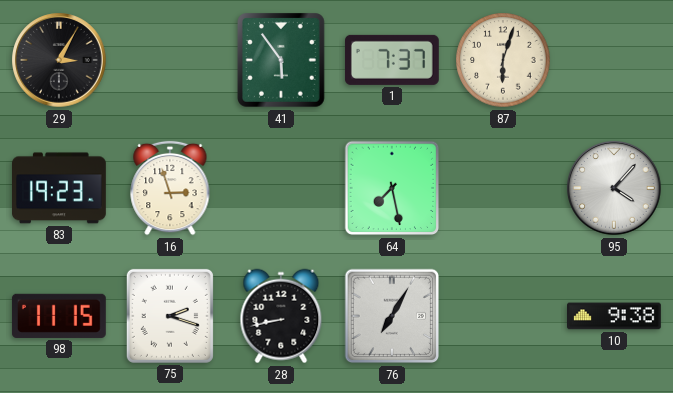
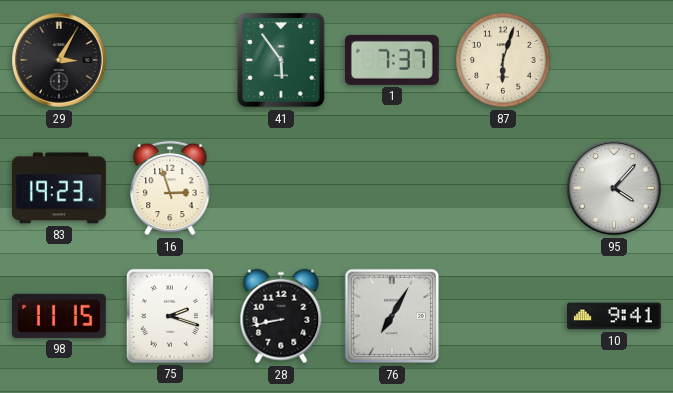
64: 7:28 -> none
10: 9:38 -> 9:41
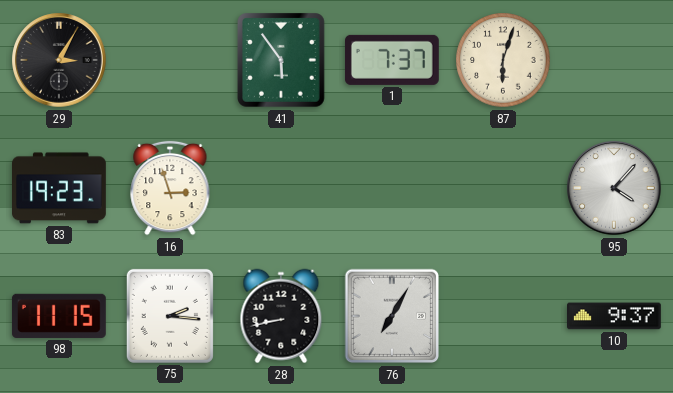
75: 2:18 -> 2:16
10: 9:41 -> 9:37
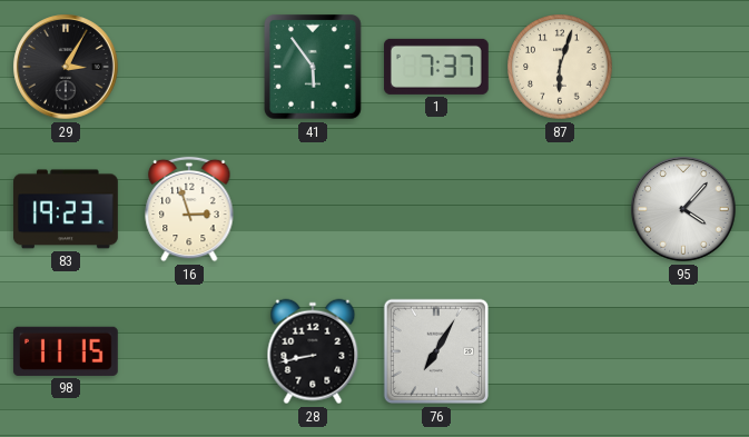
75: 2:16 -> none
10: 9:37 -> none
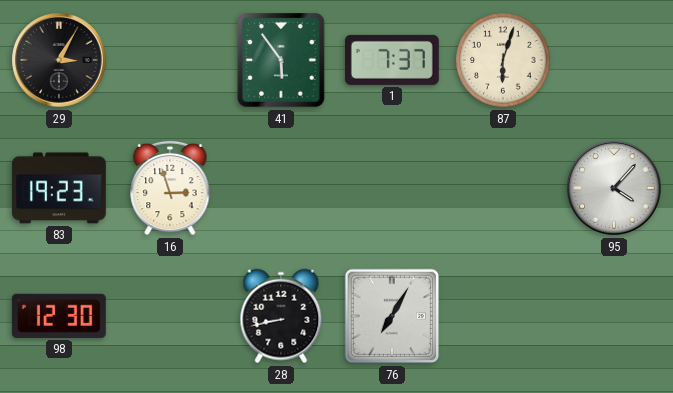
98: 11:15 -> 12:30
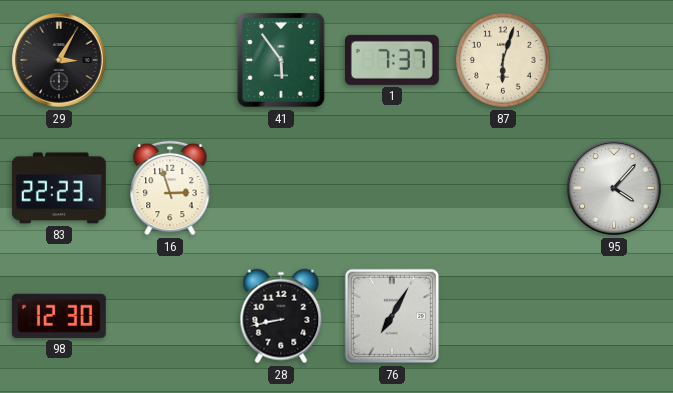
83: 19:23 -> 22:23
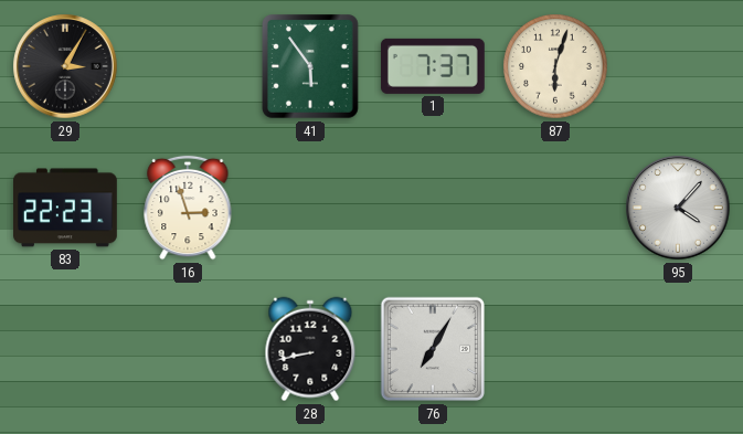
98: 12:30 -> none
